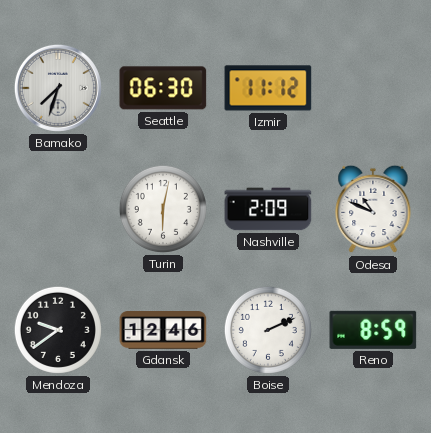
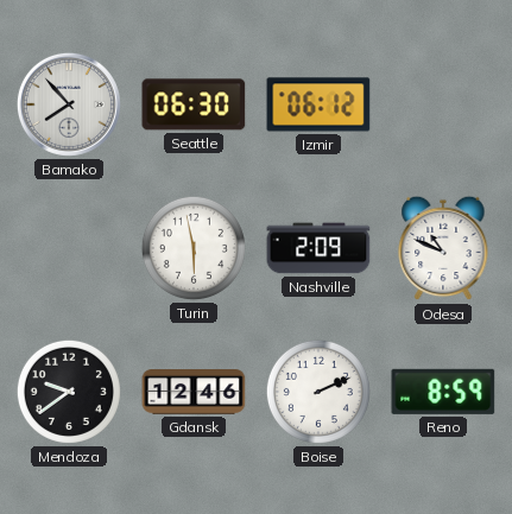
Bamako: 7:33 -> 7:53
Izmir: 11:12 -> 06:12
Turin: 6:02 -> 5:58
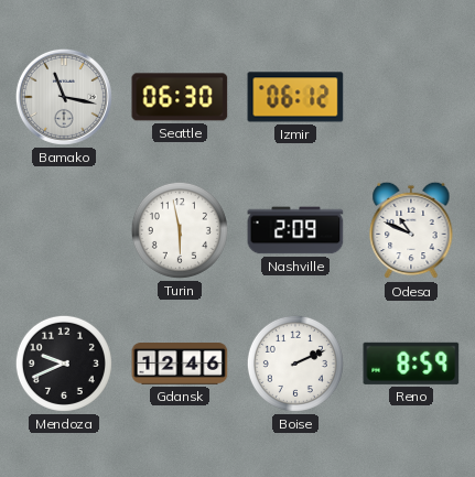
Bamako: 7:53 -> 11:17
Mendoza: 9:39 -> 9:41
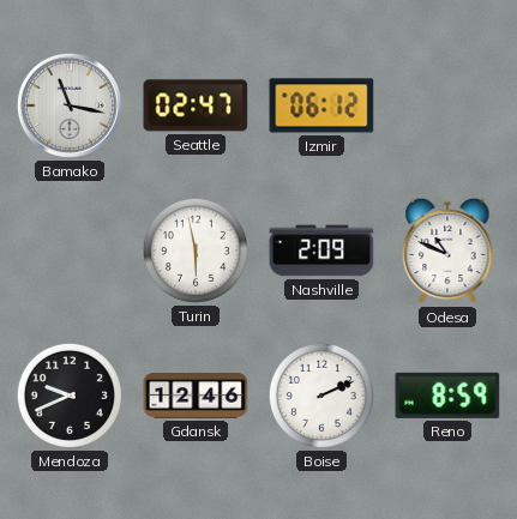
Seattle: 06:30 -> 02:47
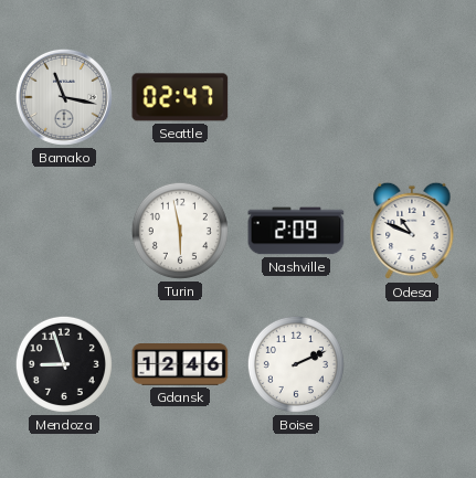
Izmir: 06:12 -> none
Mendoza: 9:41 -> 8:57
Reno: 8:59 -> none
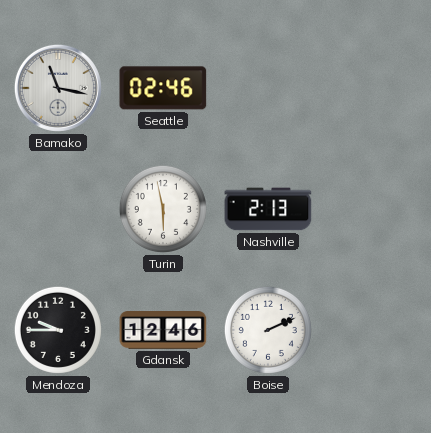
Seattle: 02:47 -> 02:46
Nashville: 2:09 -> 2:13
Odesa: 10:49 -> none
Mendoza: 8:57 -> 9:45
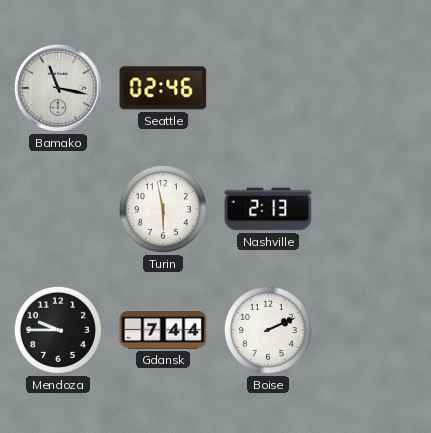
Gdansk: 12:46 -> 7:44
